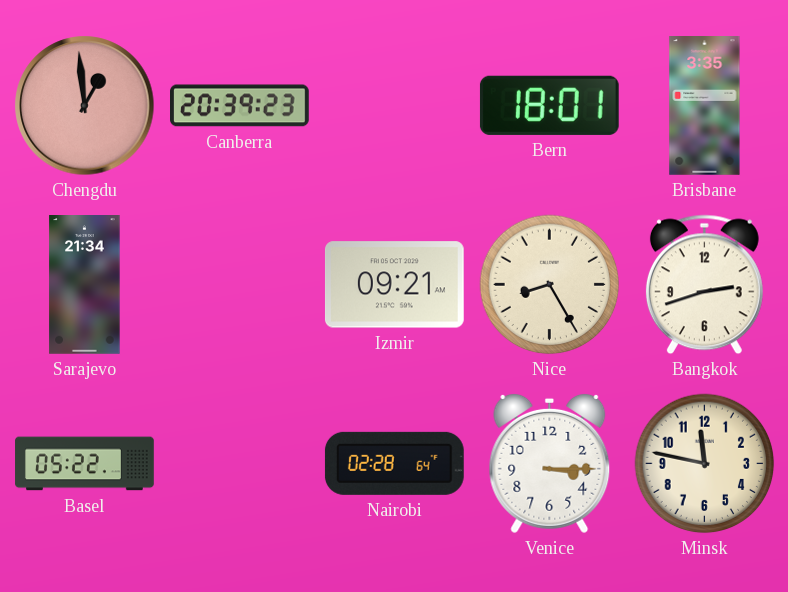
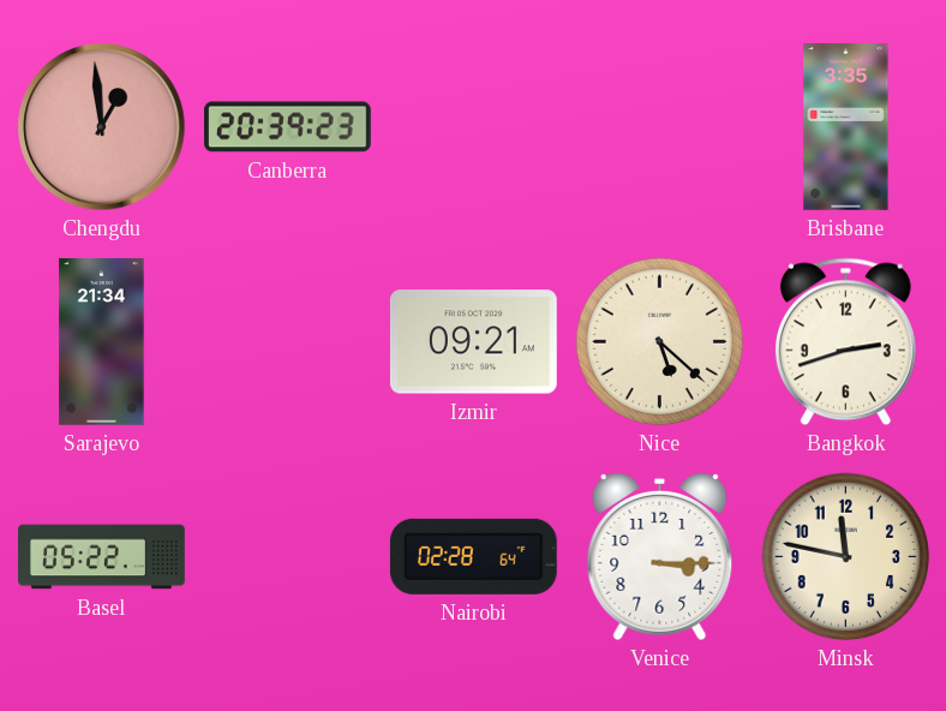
Bern: 18:01 -> none
Nice: 8:25 -> 5:22
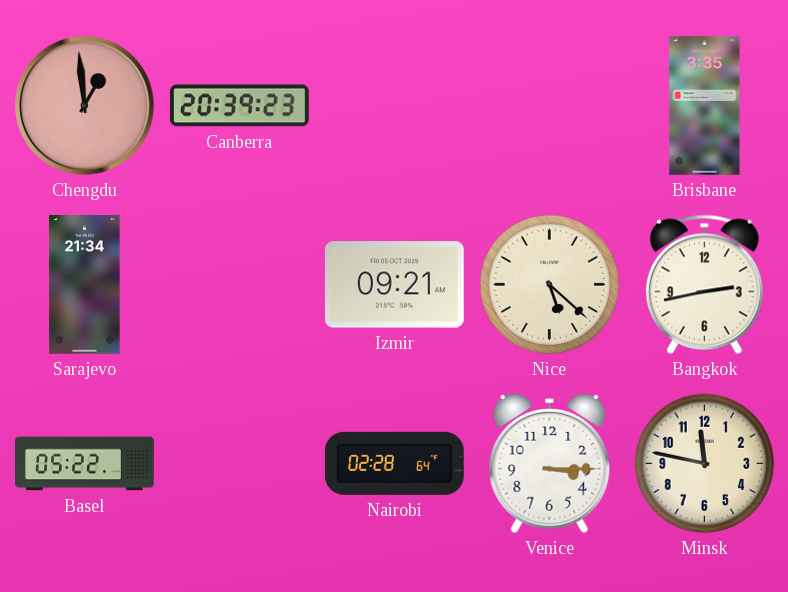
Bangkok: 2:42 -> 2:43
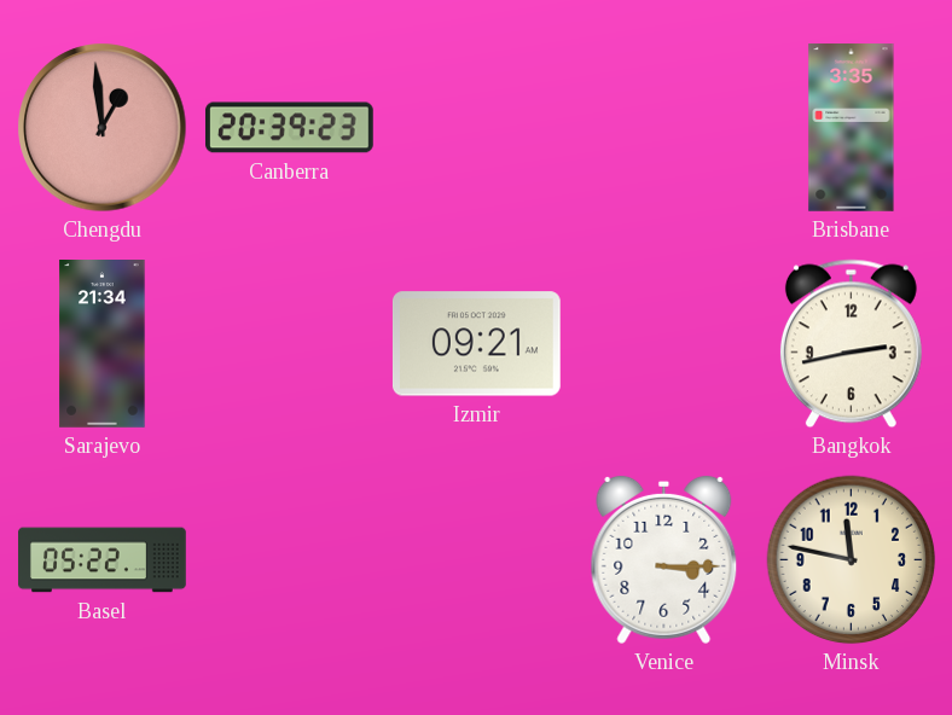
Nice: 5:22 -> none
Nairobi: 02:28 -> none
